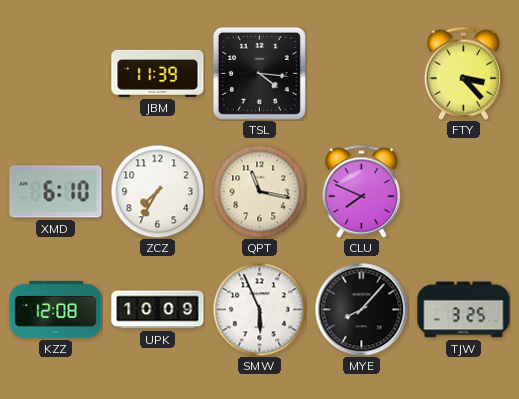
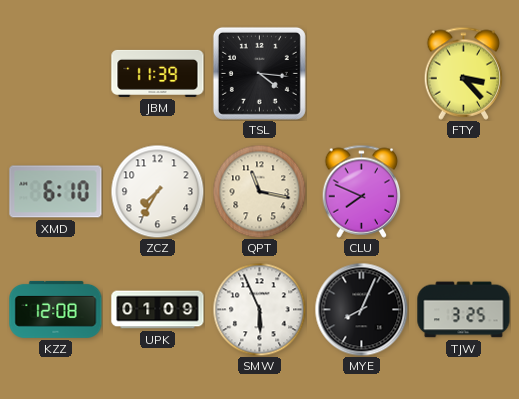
UPK: 10:09 -> 01:09
MYE: 8:07 -> 8:04
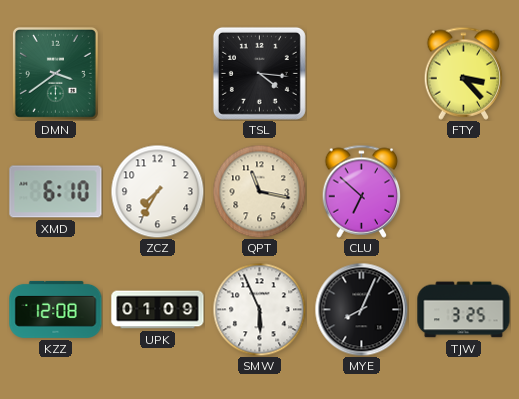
DMN: none -> 3:39
JBM: 11:39 -> none
CLU: 7:49 -> 6:52
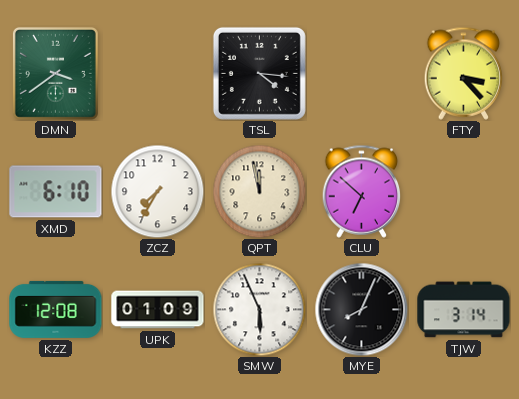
QPT: 11:17 -> 11:58
TJW: 3:25 -> 3:14
